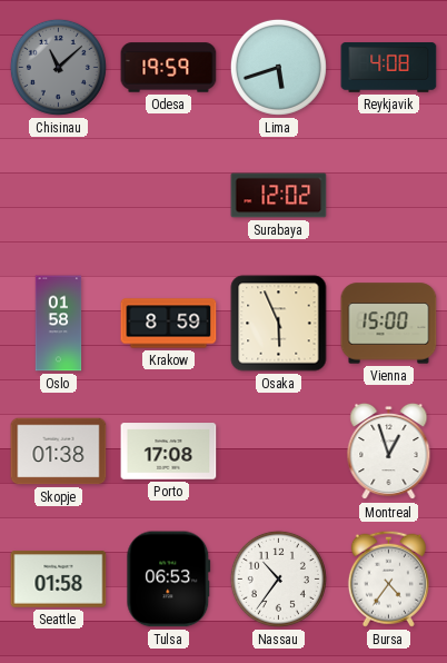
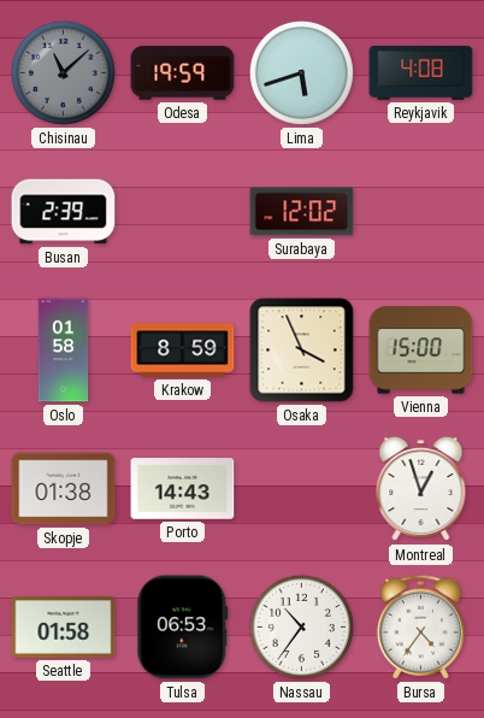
Busan: none -> 2:39
Osaka: 5:56 -> 3:56
Porto: 17:08 -> 14:43
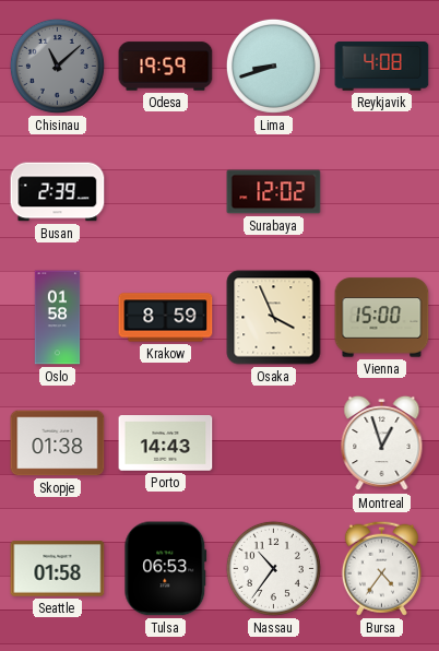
Lima: 5:42 -> 8:42
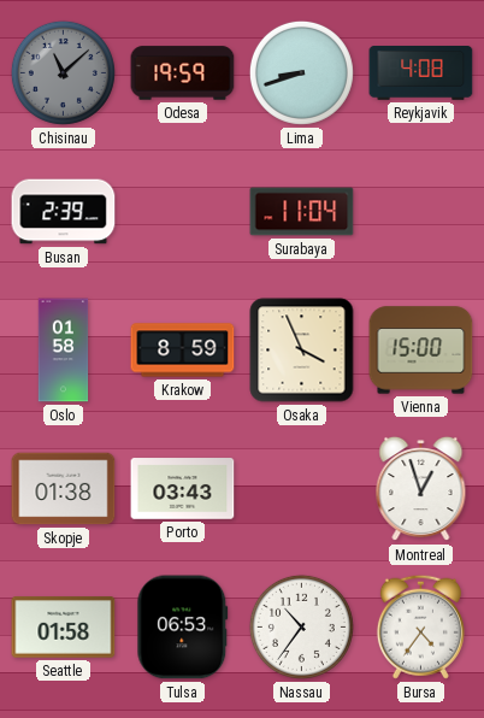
Surabaya: 12:02 -> 11:04
Porto: 14:43 -> 03:43
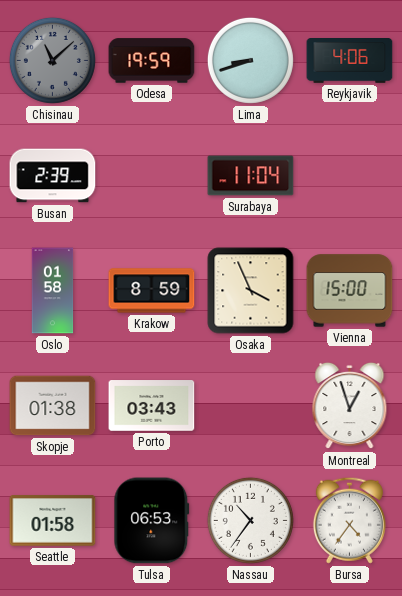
Reykjavik: 4:08 -> 4:06
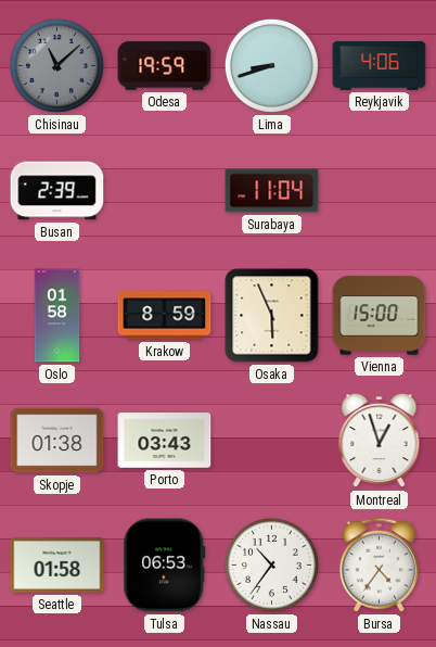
Osaka: 3:56 -> 5:56
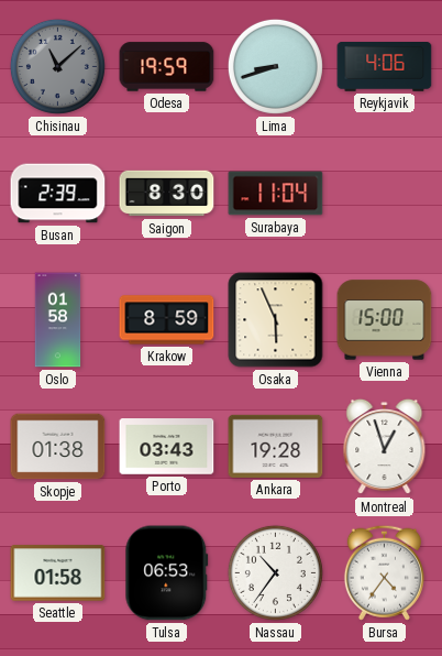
Saigon: none -> 8:30
Ankara: none -> 19:28
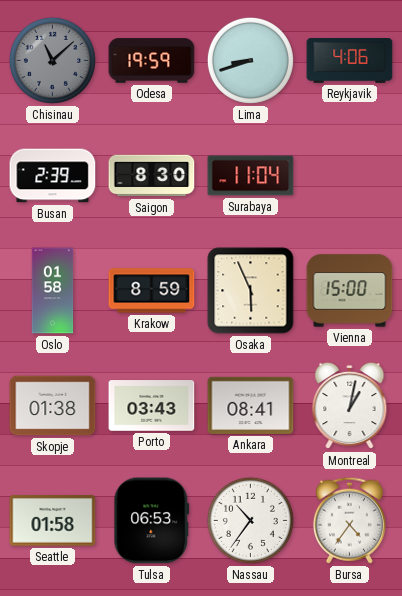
Ankara: 19:28 -> 08:41
Montreal: 12:57 -> 1:02
